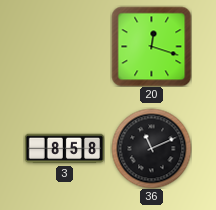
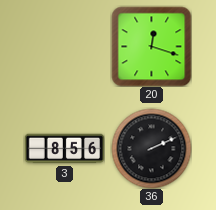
3: 8:58 -> 8:56
36: 11:11 -> 2:11
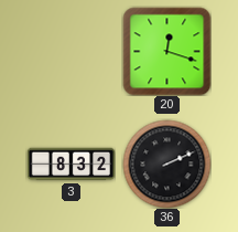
3: 8:56 -> 8:32
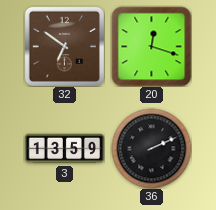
32: none -> 6:51
3: 8:32 -> 13:59
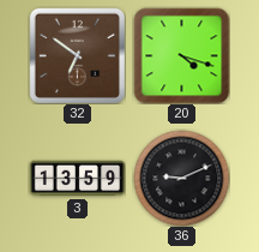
20: 12:18 -> 4:18
36: 2:11 -> 9:11
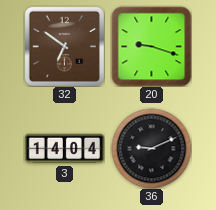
20: 4:18 -> 9:18
3: 13:59 -> 14:04
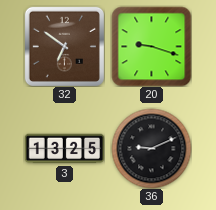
3: 14:04 -> 13:25
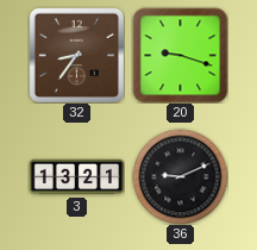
32: 6:51 -> 8:36
3: 13:25 -> 13:21
